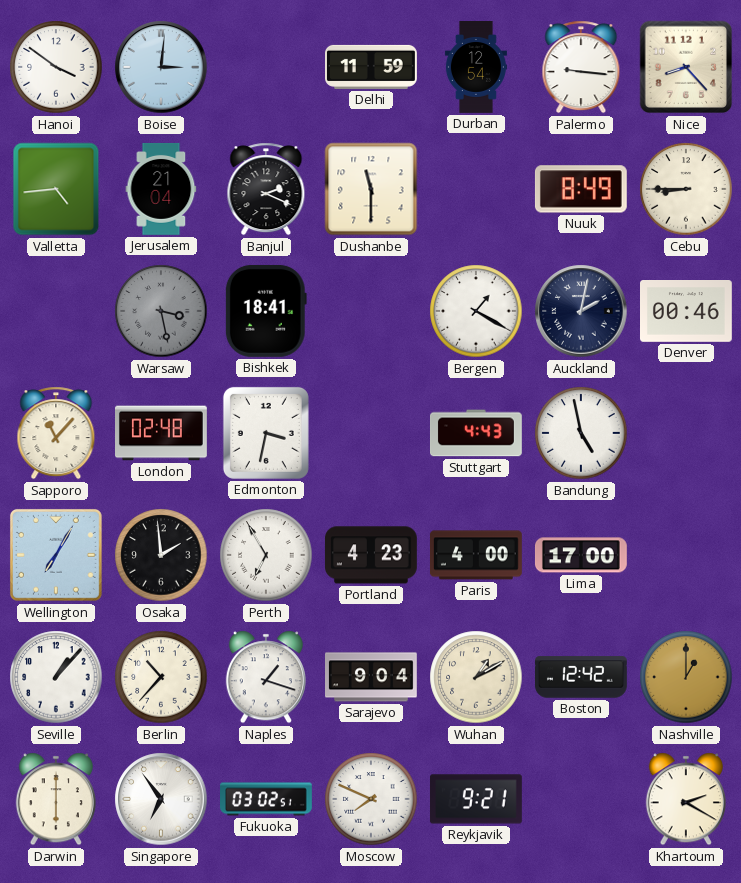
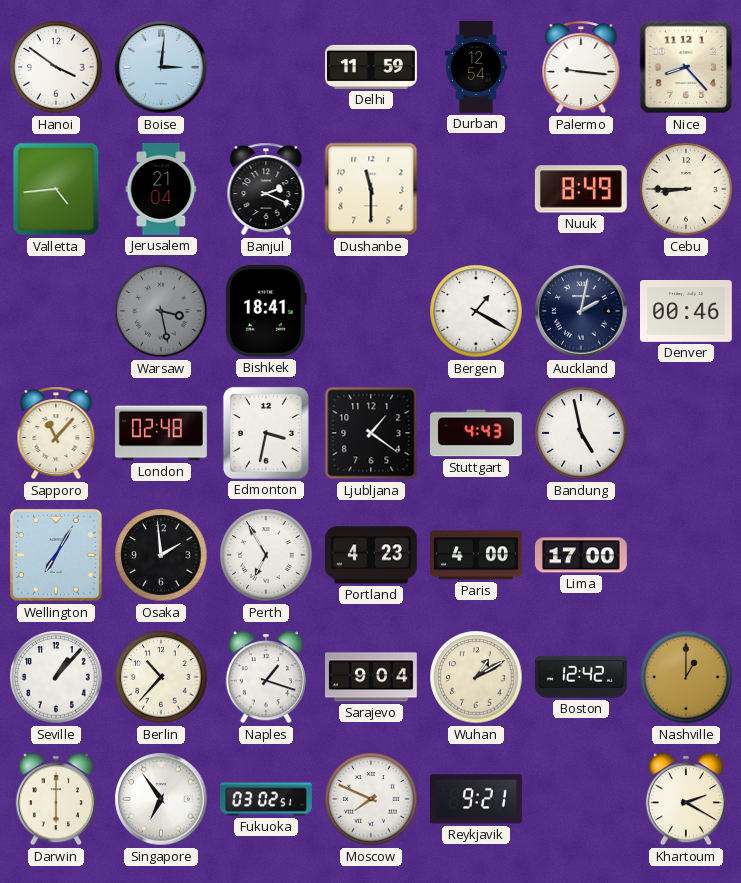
Ljubljana: none -> 1:21
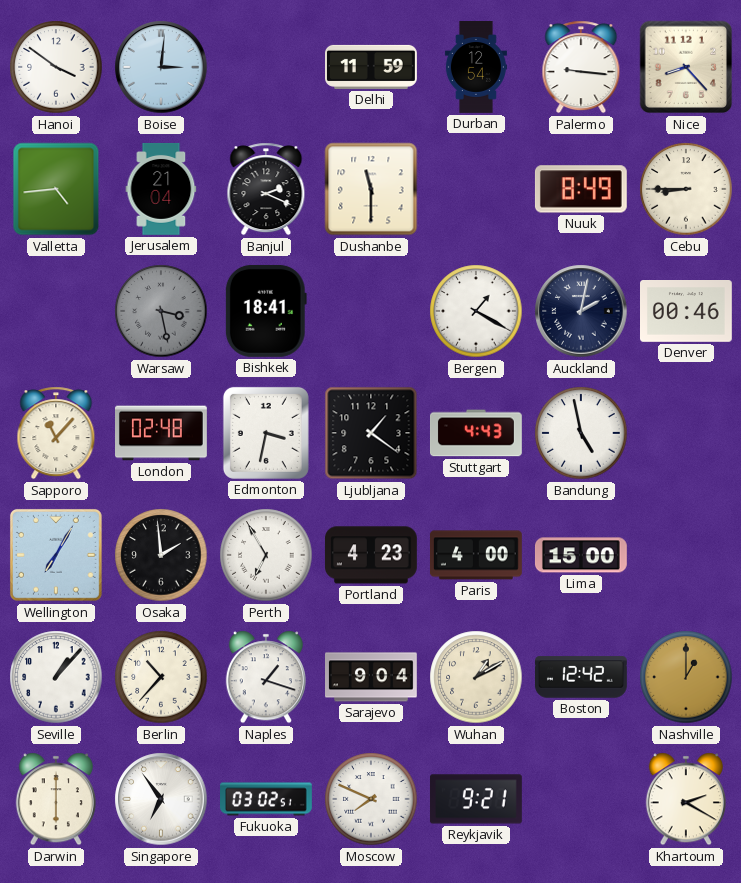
Lima: 17:00 -> 15:00
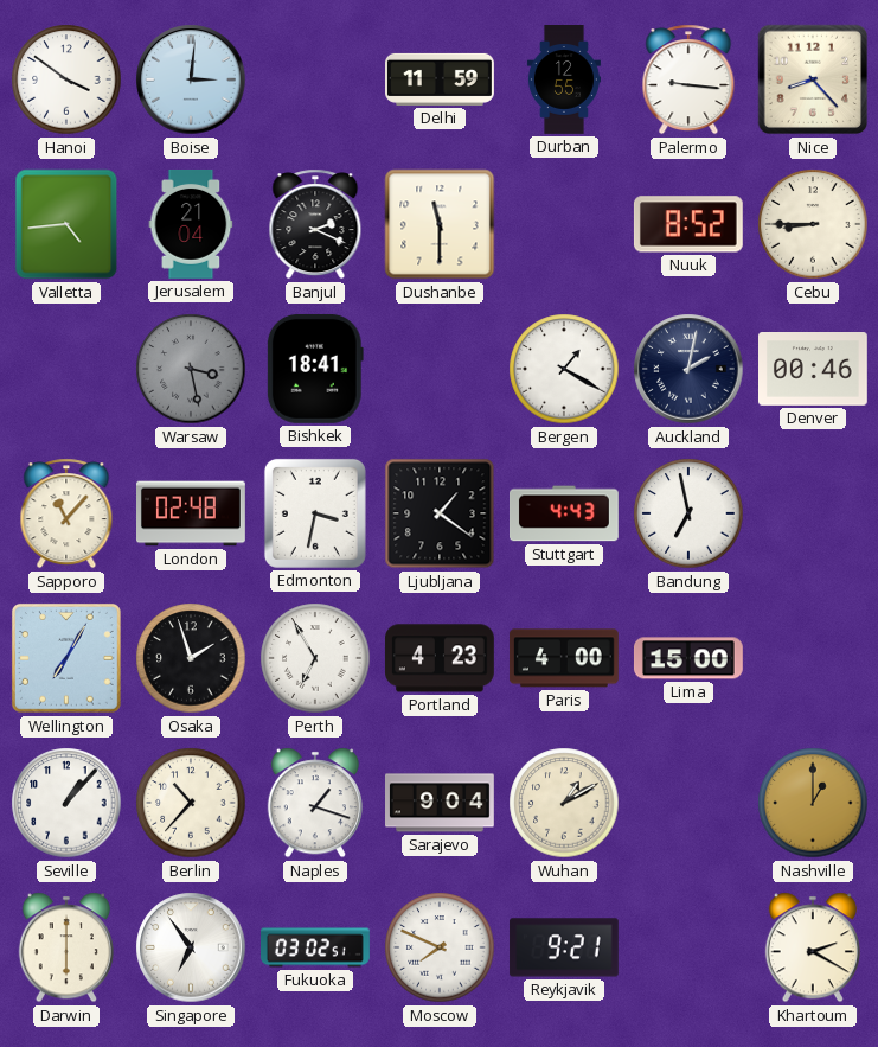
Durban: 12:54 -> 12:55
Nuuk: 8:49 -> 8:52
Bandung: 4:58 -> 6:58
Osaka: 1:59 -> 1:57
Boston: 12:42 -> none
